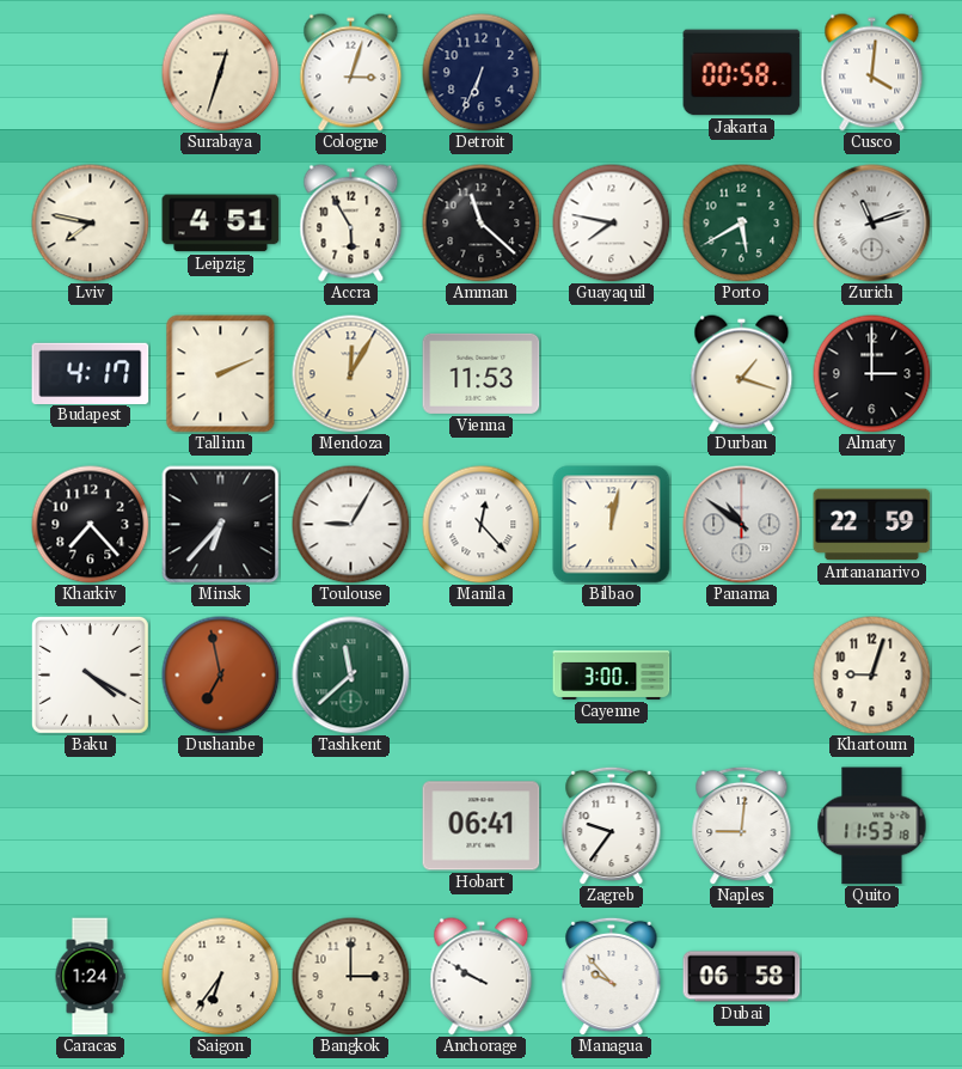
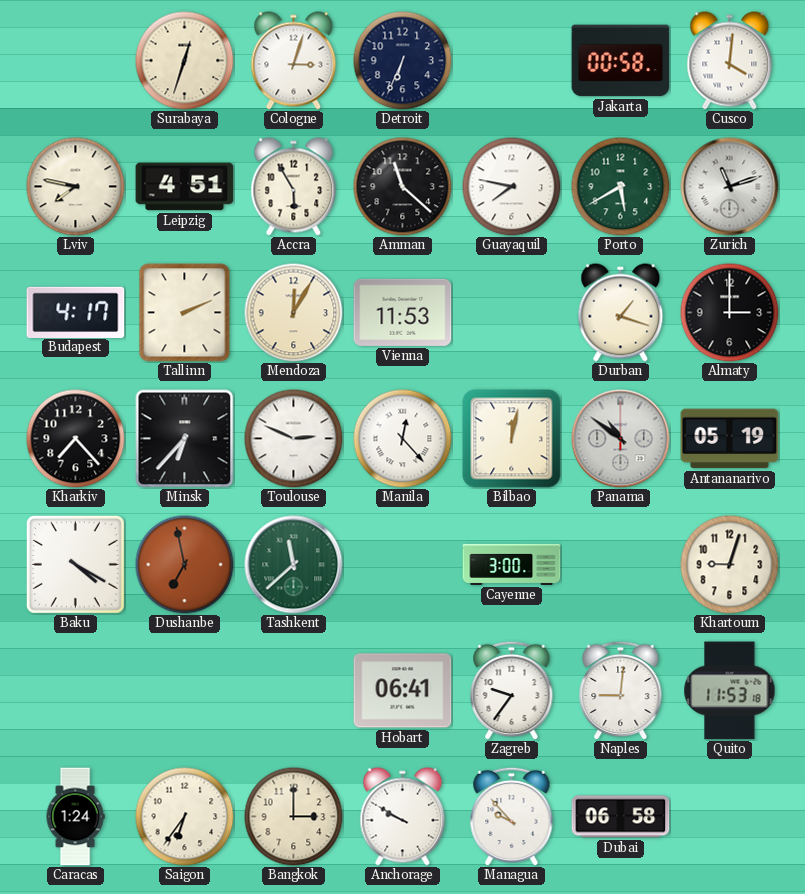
Toulouse: 9:05 -> 2:49
Antananarivo: 22:59 -> 05:19
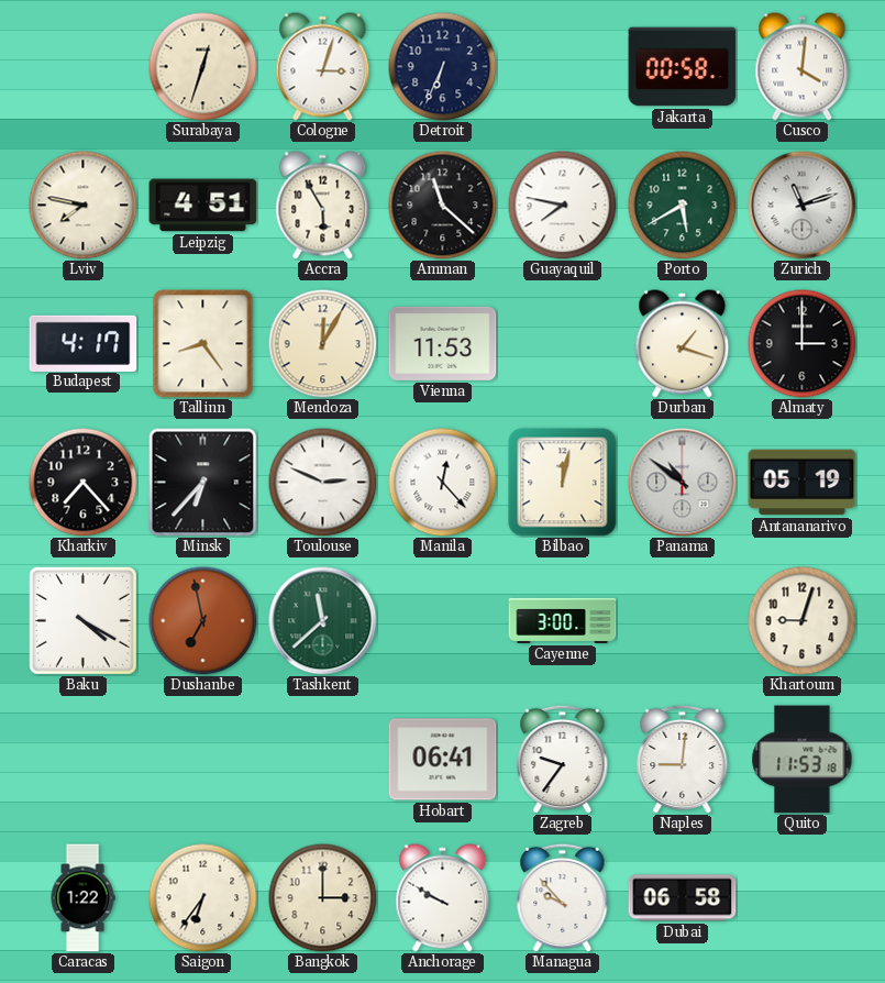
Tallinn: 2:11 -> 8:24
Caracas: 1:24 -> 1:22
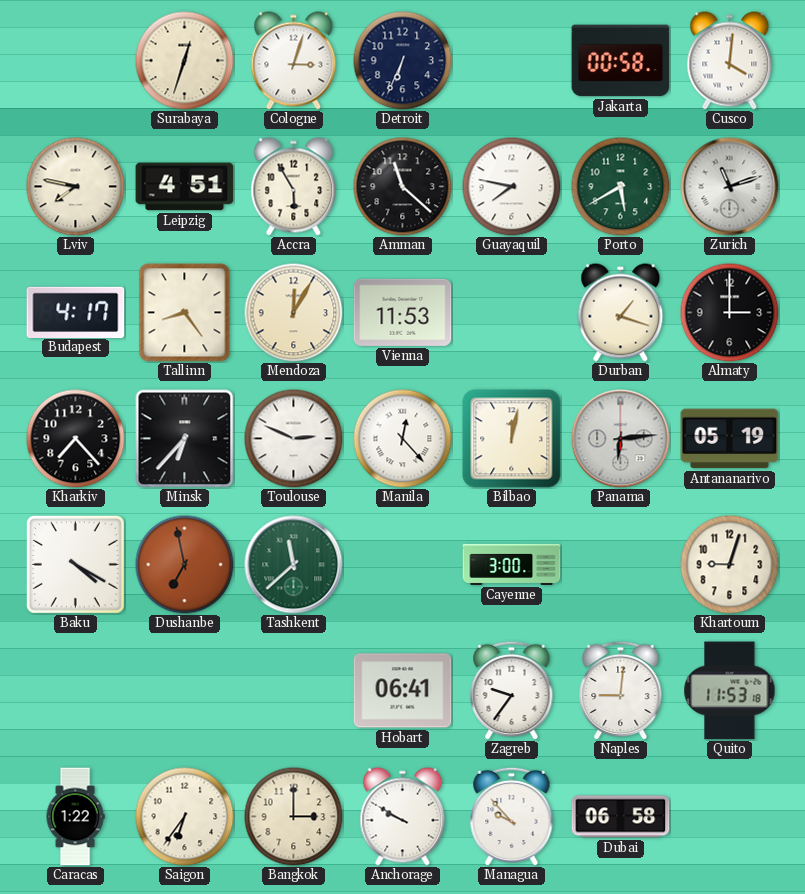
Panama: 10:51 -> 6:14
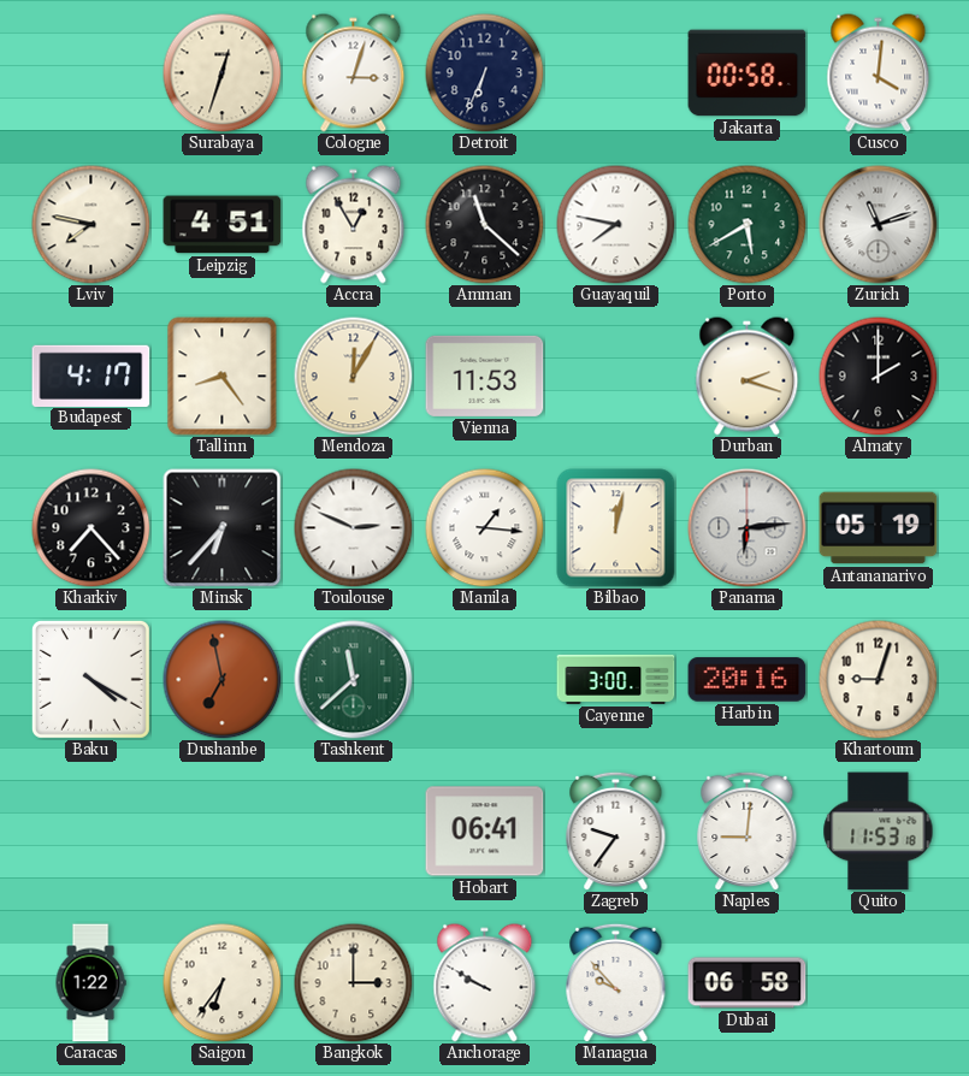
Accra: 5:55 -> 12:55
Durban: 1:18 -> 2:18
Almaty: 3:00 -> 2:00
Manila: 12:23 -> 1:16
Harbin: none -> 20:16
